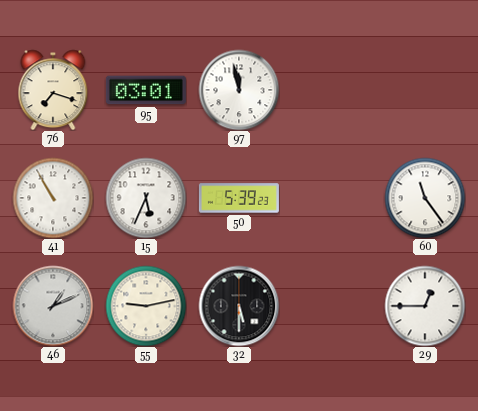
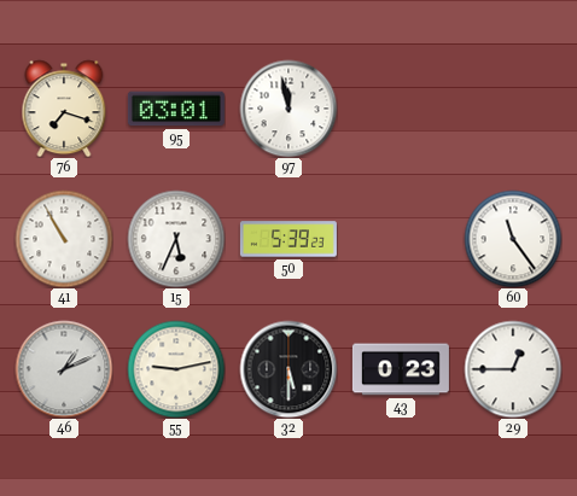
43: none -> 0:23
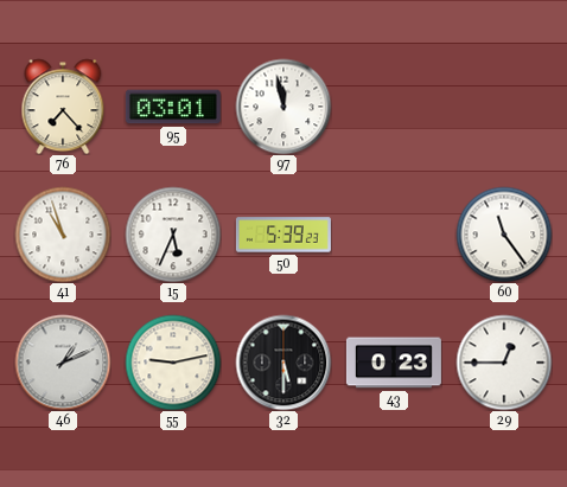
76: 7:18 -> 7:23
41: 10:55 -> 10:57
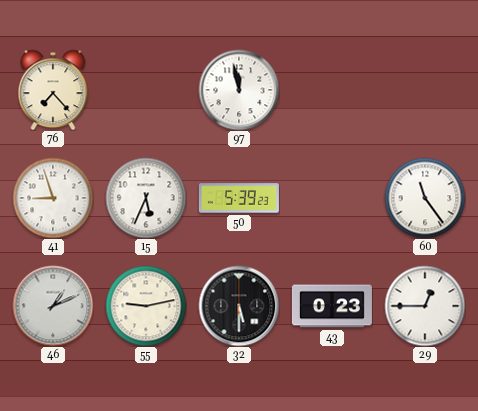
95: 03:01 -> none
41: 10:57 -> 8:57
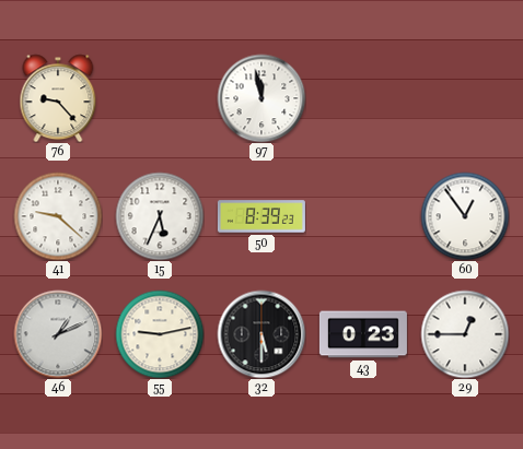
76: 7:23 -> 9:23
41: 8:57 -> 9:22
50: 5:39 -> 8:39
60: 11:24 -> 12:54
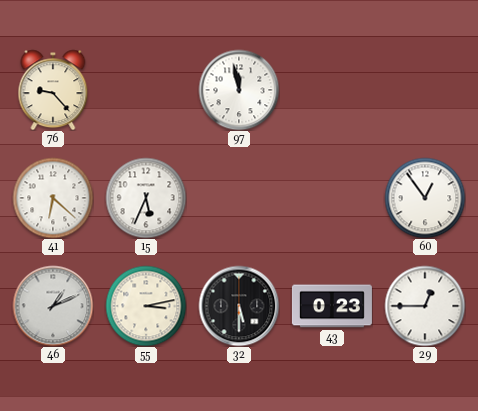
41: 9:22 -> 6:22
50: 8:39 -> none
55: 9:13 -> 3:13
